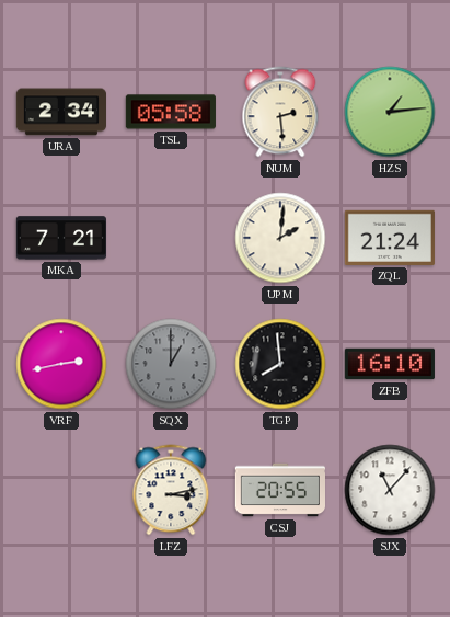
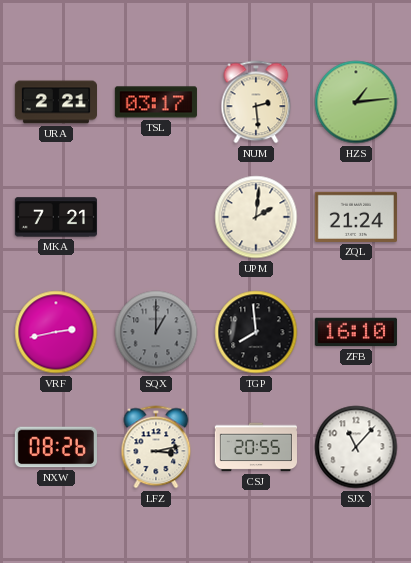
URA: 2:34 -> 2:21
TSL: 05:58 -> 03:17
NXW: none -> 08:26
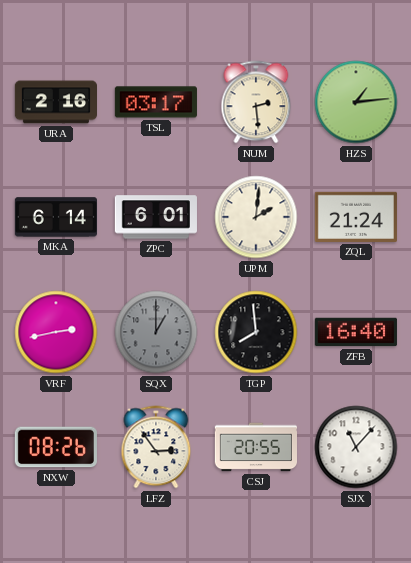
URA: 2:21 -> 2:16
MKA: 7:21 -> 6:14
ZPC: none -> 6:01
ZFB: 16:10 -> 16:40
LFZ: 3:13 -> 2:54
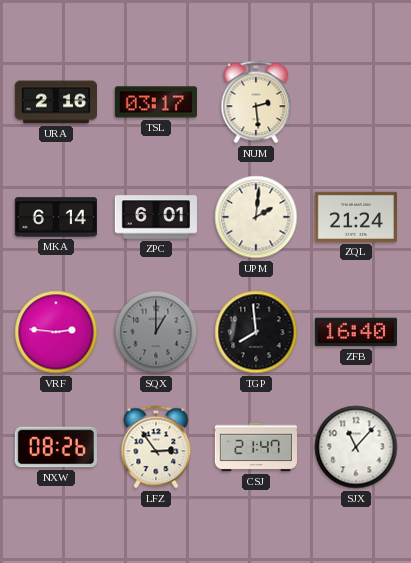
HZS: 1:14 -> none
VRF: 2:43 -> 2:46
CSJ: 20:55 -> 21:47
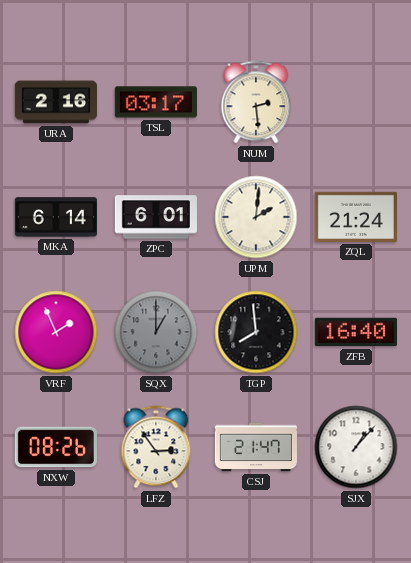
VRF: 2:46 -> 1:56
SJX: 11:07 -> 1:07
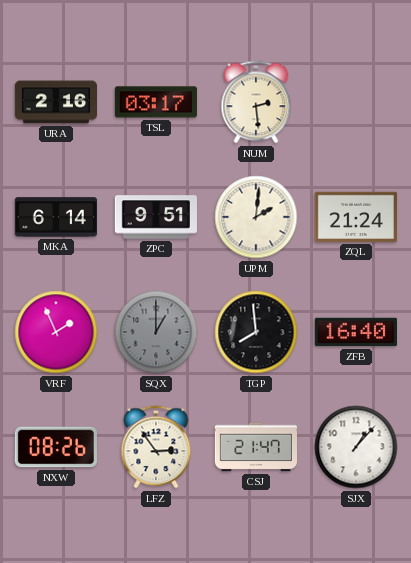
ZPC: 6:01 -> 9:51
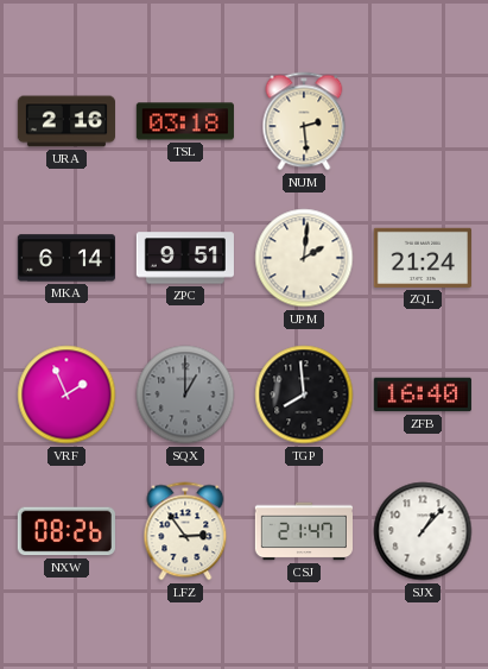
TSL: 03:17 -> 03:18
